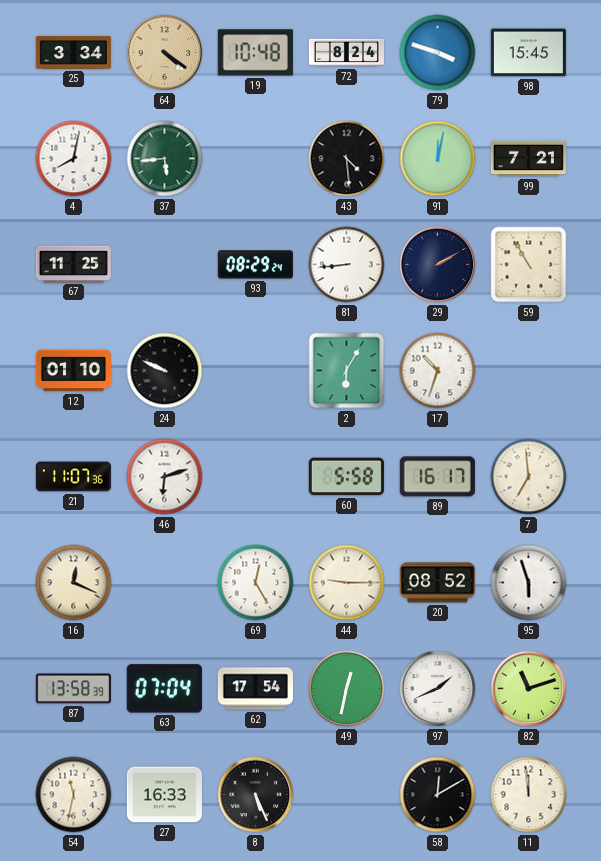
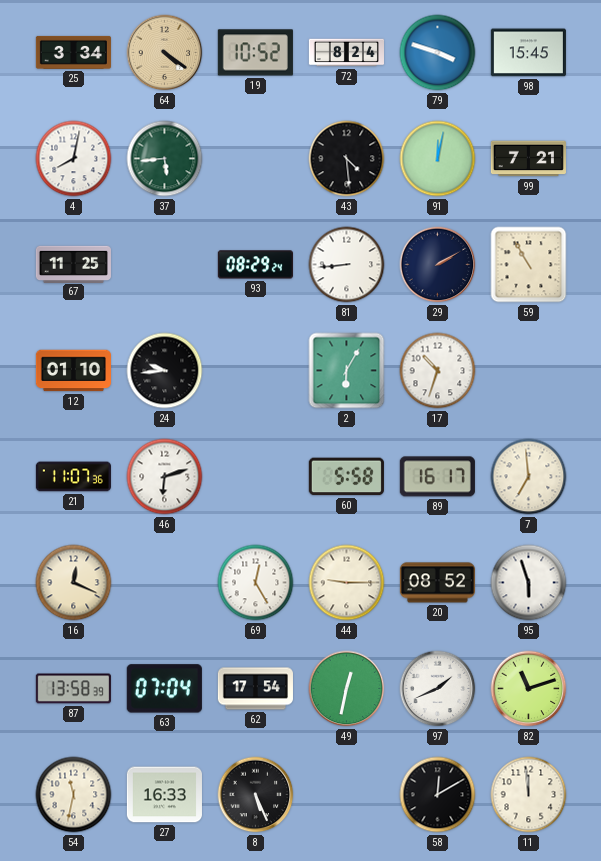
19: 10:48 -> 10:52
24: 9:49 -> 9:44
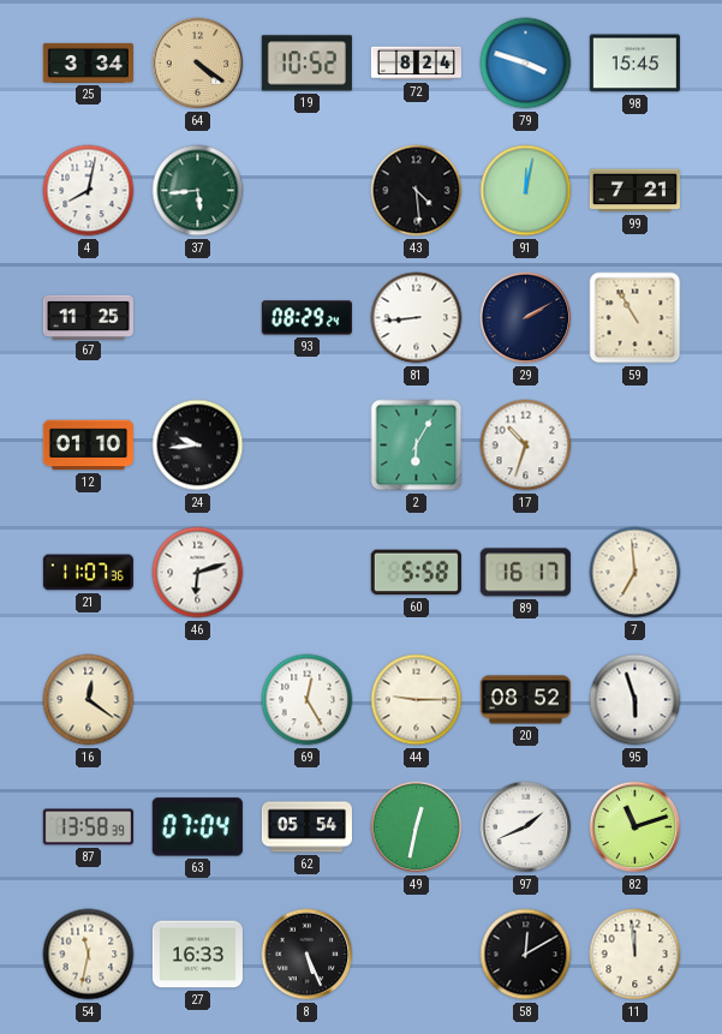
16: 12:19 -> 12:21
62: 17:54 -> 05:54
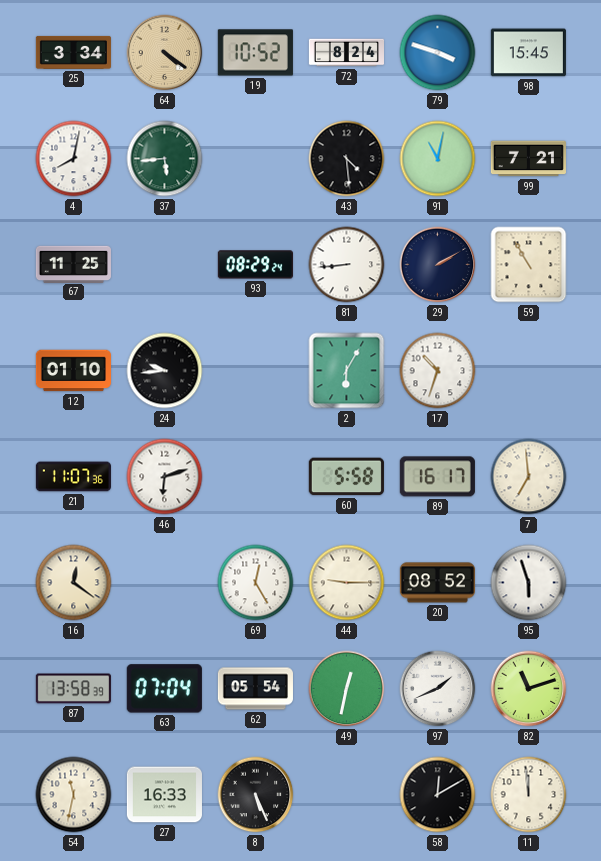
91: 12:02 -> 11:02
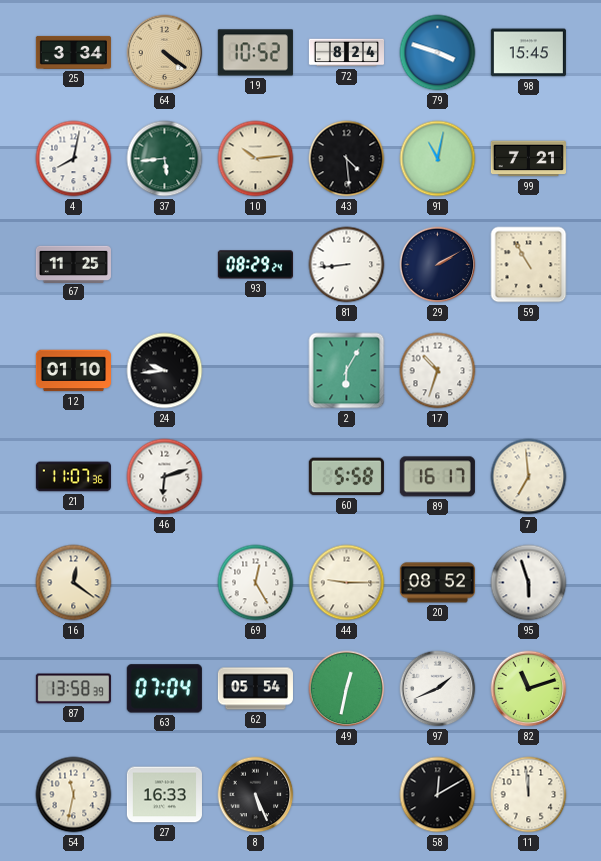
10: none -> 10:14
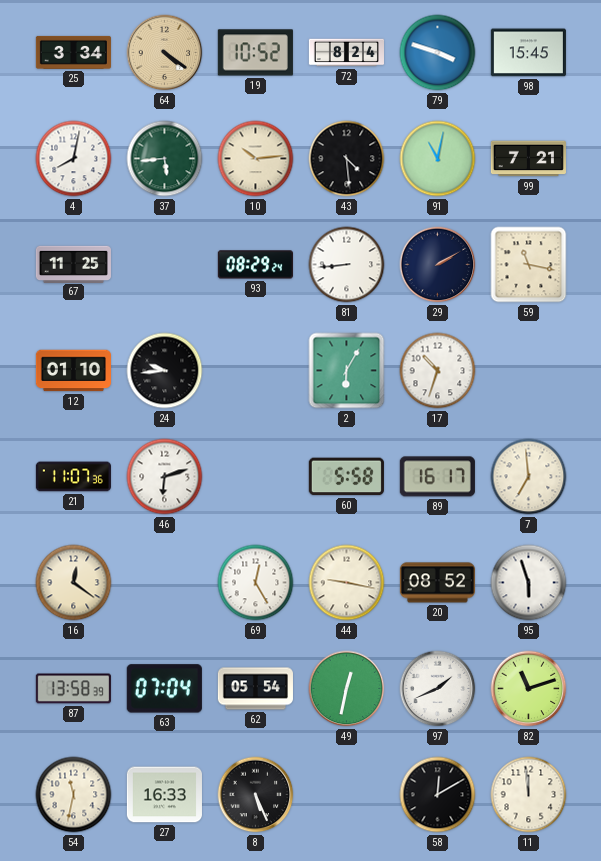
59: 10:55 -> 11:17
44: 9:15 -> 9:17
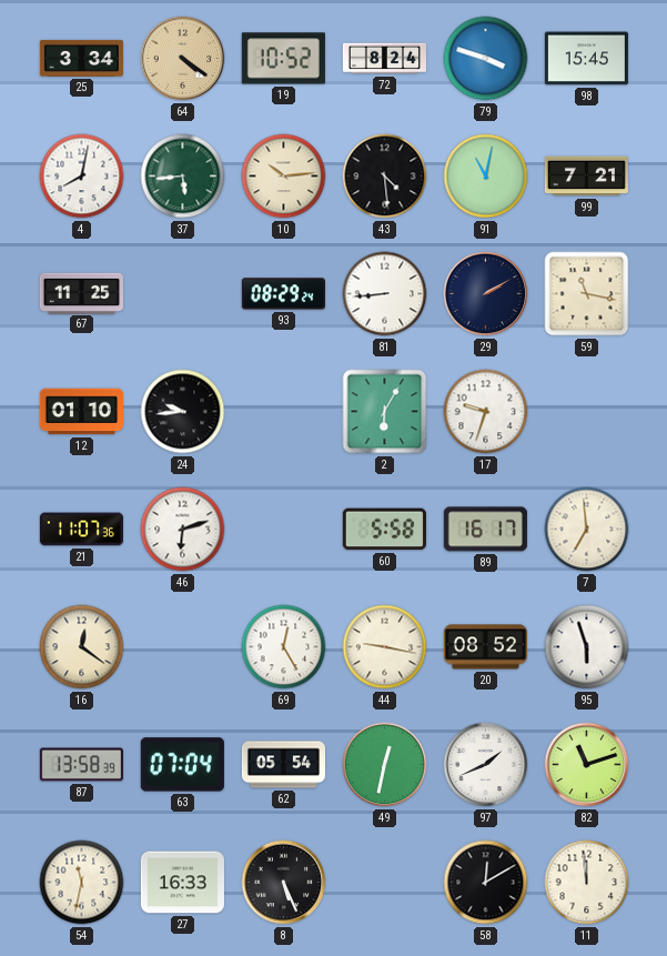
17: 10:33 -> 9:33
